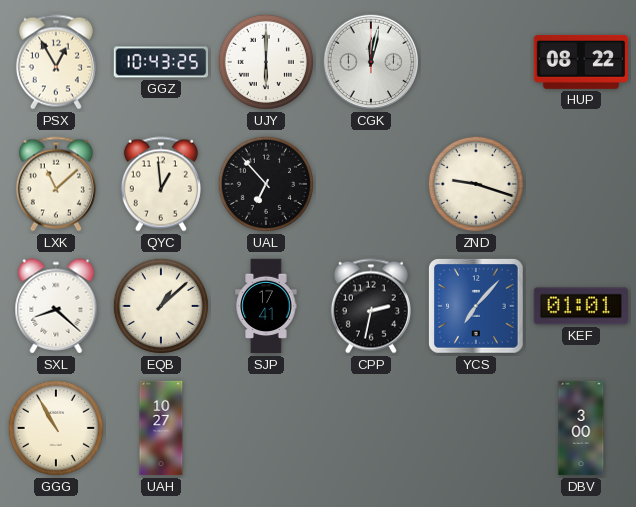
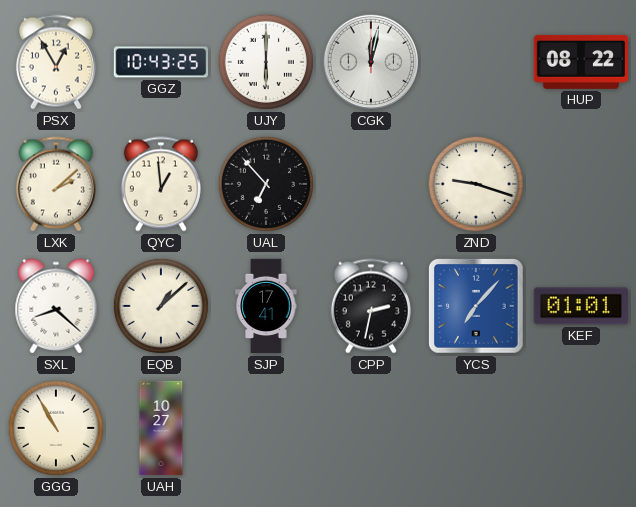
LXK: 11:08 -> 2:08
DBV: 3:00 -> none
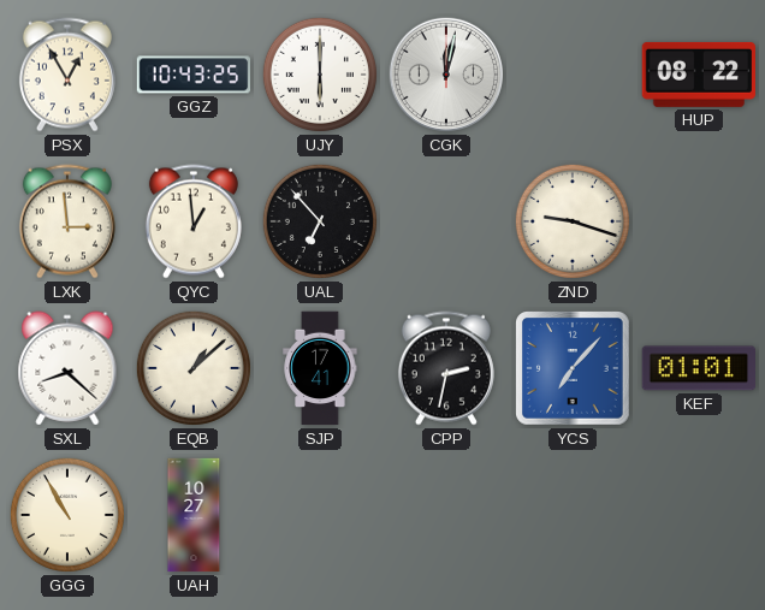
LXK: 2:08 -> 2:59
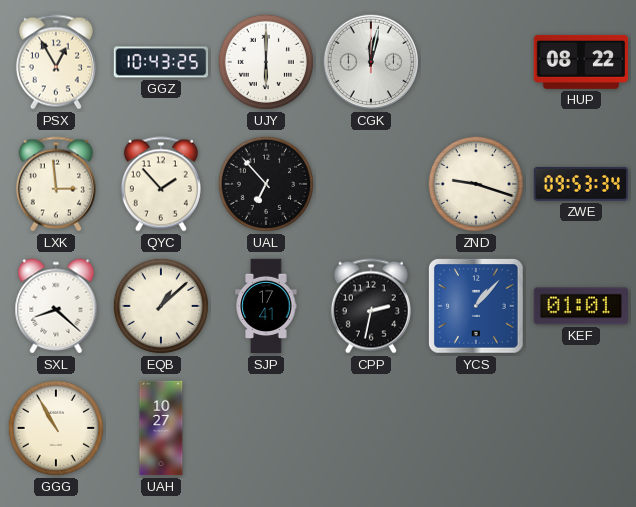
QYC: 12:59 -> 1:53
ZWE: none -> 09:53
YCS: 7:07 -> 1:07
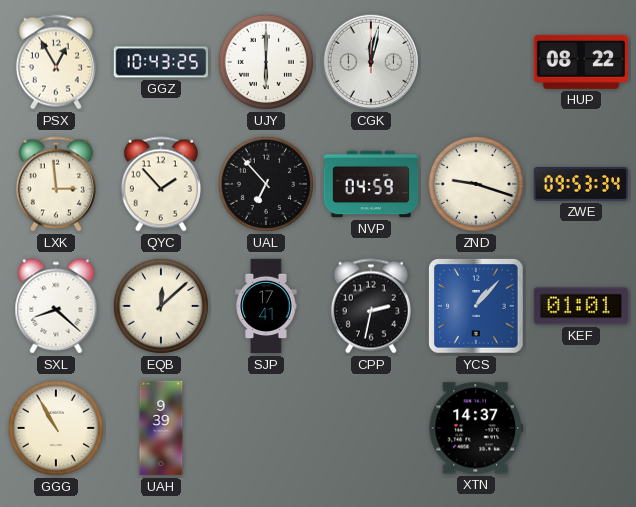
NVP: none -> 04:59
EQB: 1:08 -> 12:08
UAH: 10:27 -> 9:39
XTN: none -> 14:37
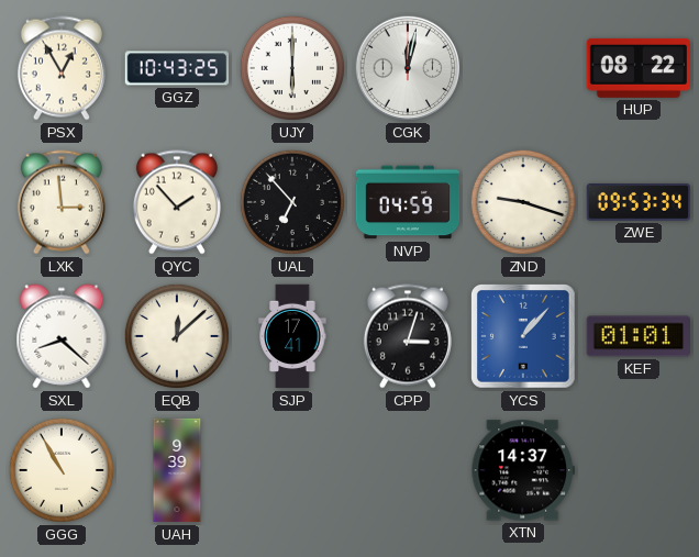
CPP: 2:32 -> 3:03
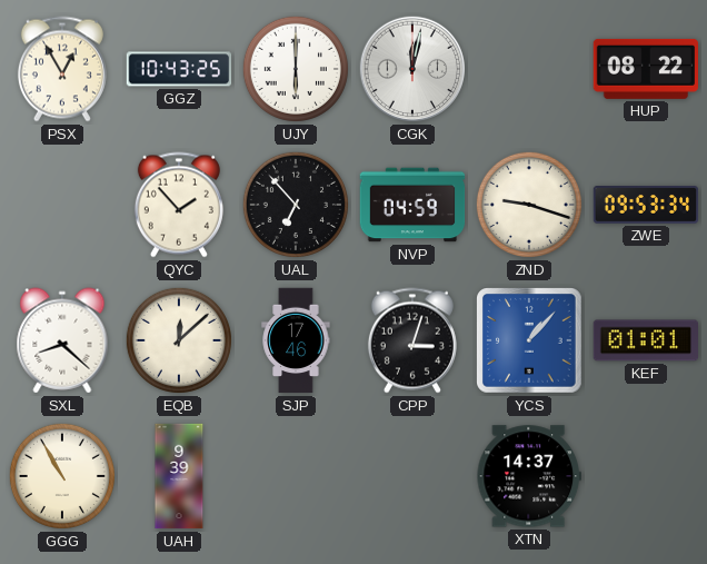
LXK: 2:59 -> none
SJP: 17:41 -> 17:46
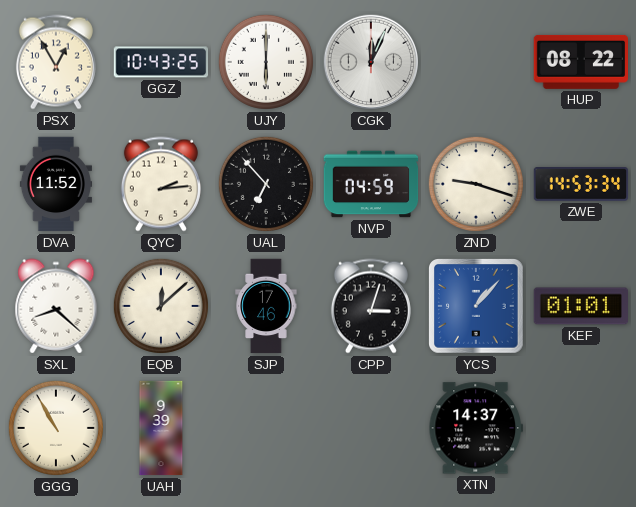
CGK: 12:02 -> 12:04
DVA: none -> 11:52
QYC: 1:53 -> 2:14
ZWE: 09:53 -> 14:53
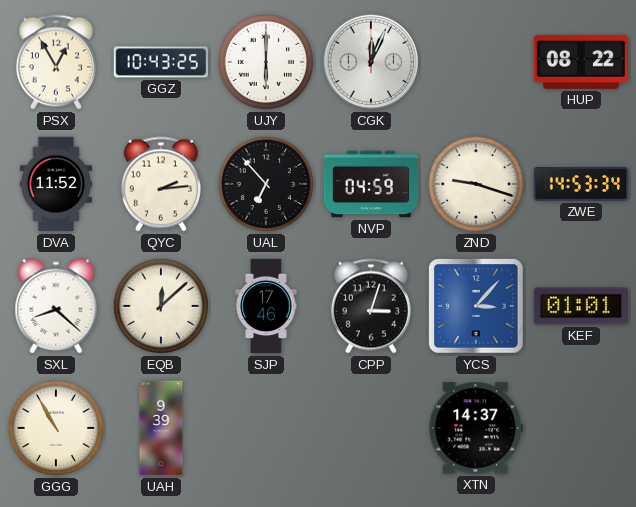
YCS: 1:07 -> 3:07
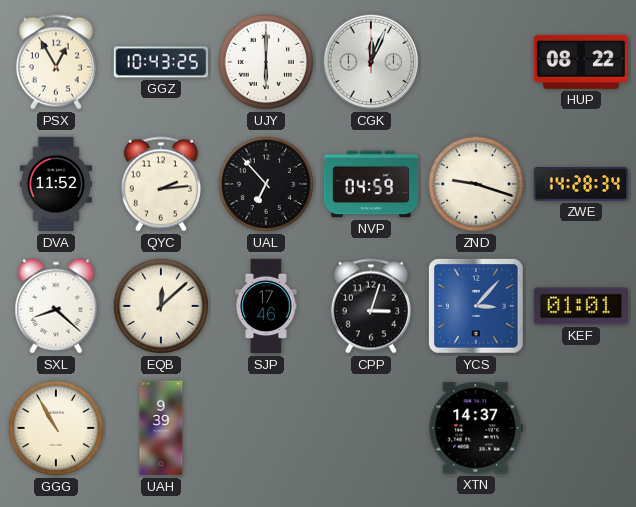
ZWE: 14:53 -> 14:28
